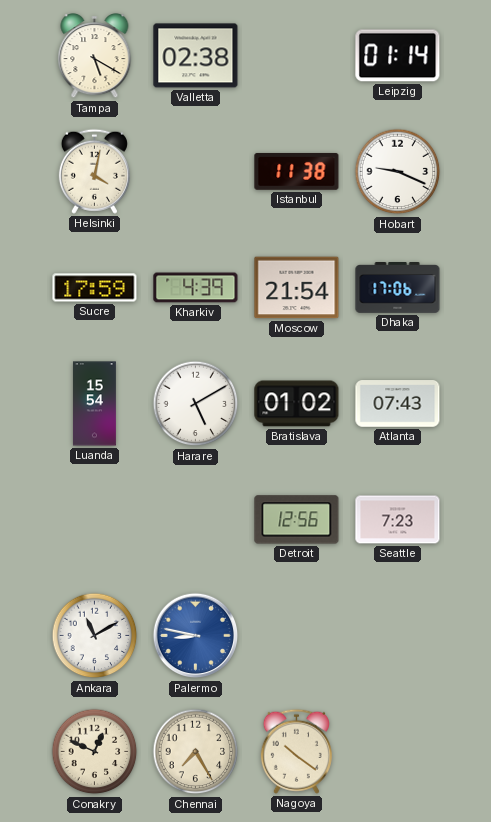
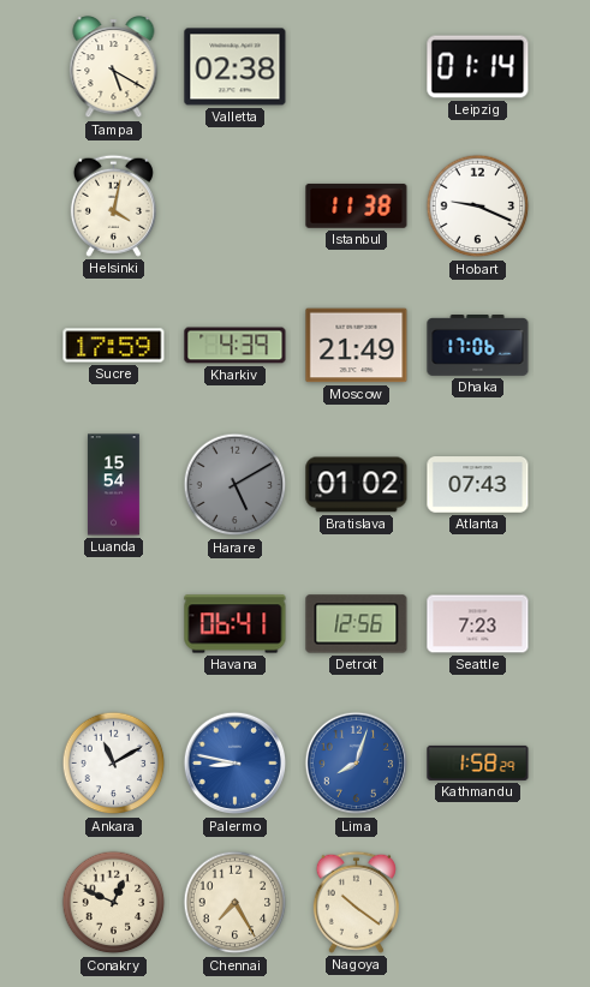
Moscow: 21:54 -> 21:49
Harare dial: white -> grey
Havana: none -> 06:41
Lima: none -> 8:03
Kathmandu: none -> 1:58
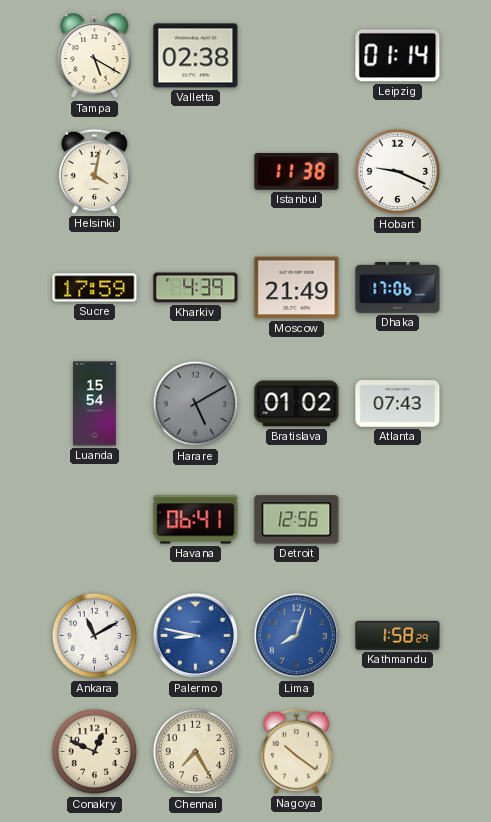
Seattle: 7:23 -> none
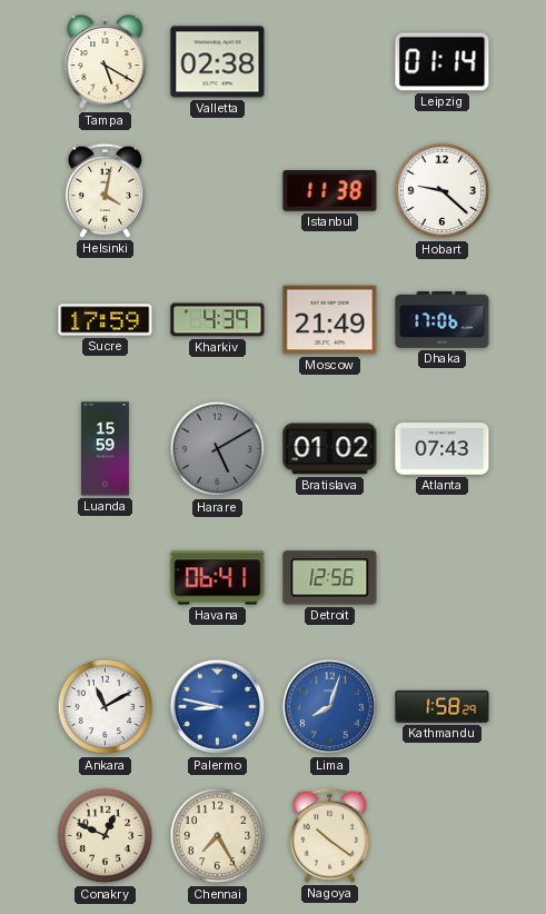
Hobart: 9:19 -> 9:22
Luanda: 15:54 -> 15:59
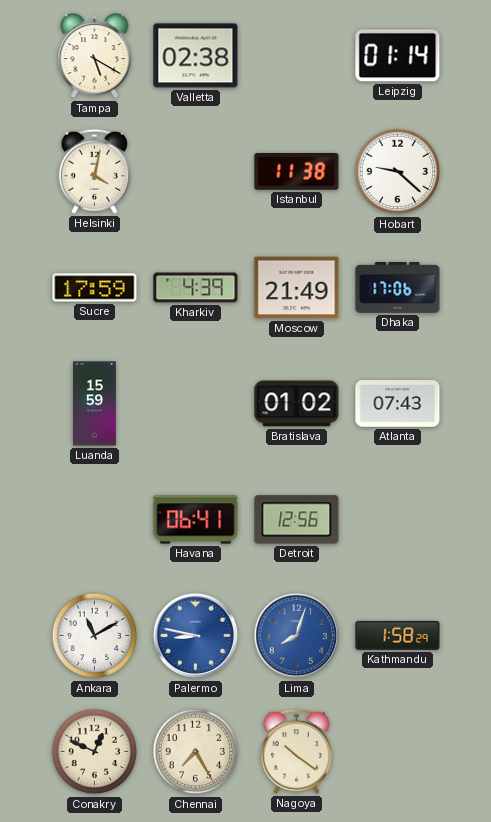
Harare: 5:10 -> none
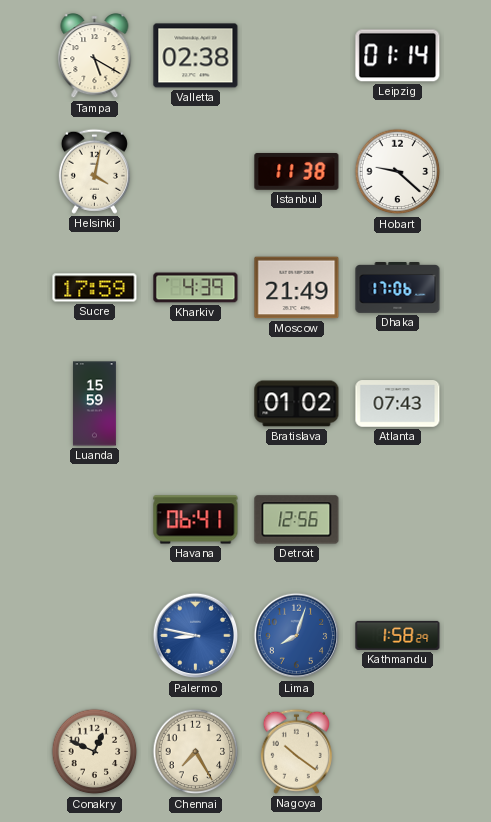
Ankara: 11:10 -> none
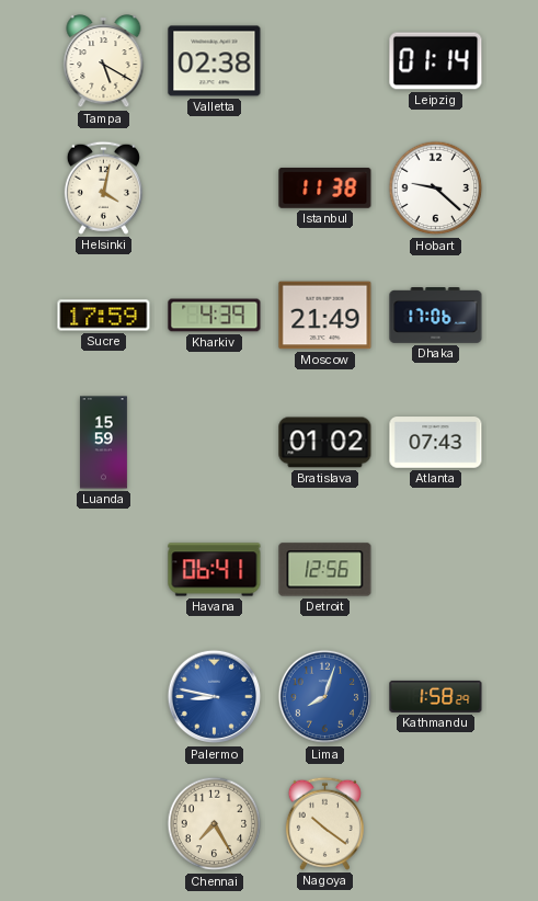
Conakry: 12:49 -> none
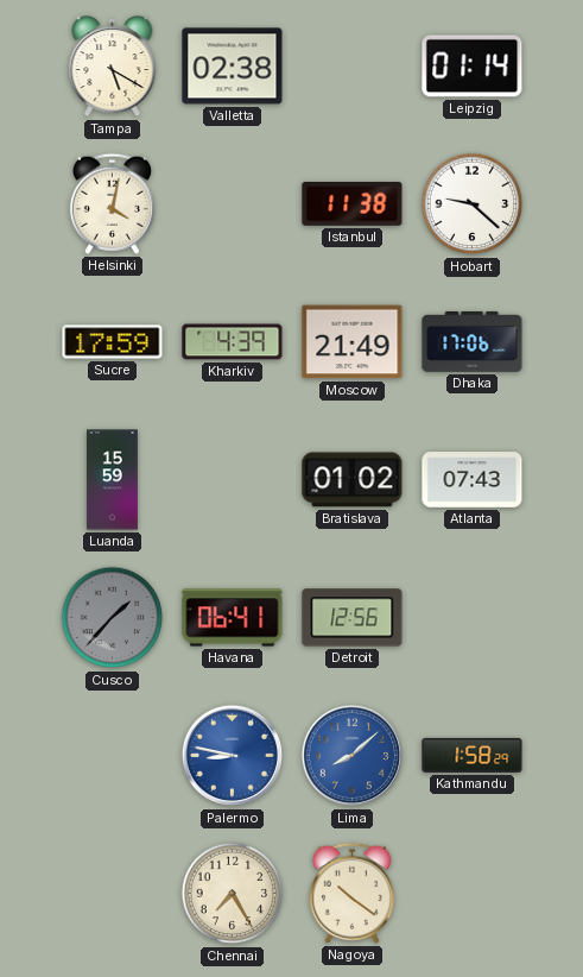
Cusco: none -> 1:37
Lima: 8:03 -> 8:08
